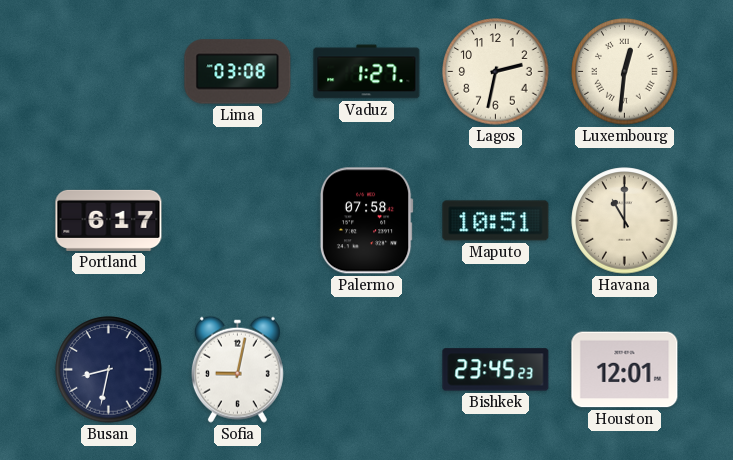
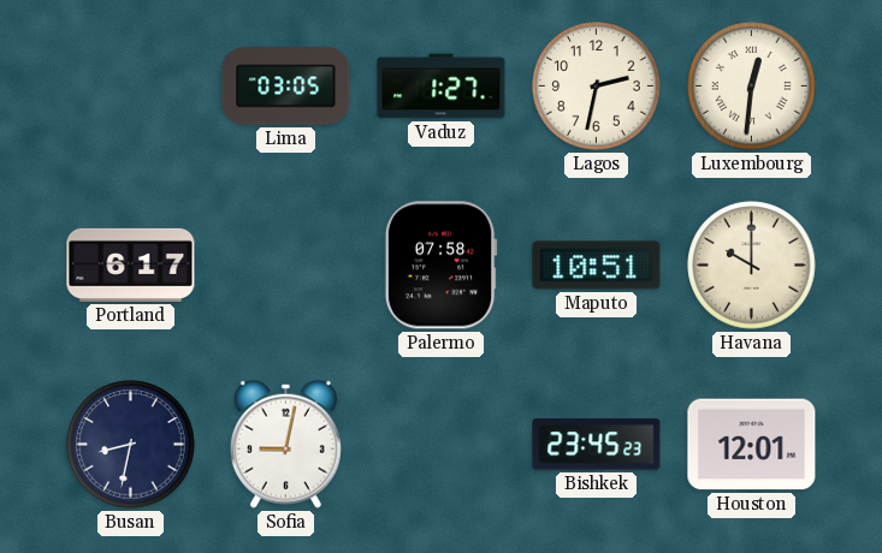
Lima: 03:08 -> 03:05
Havana: 11:00 -> 10:00
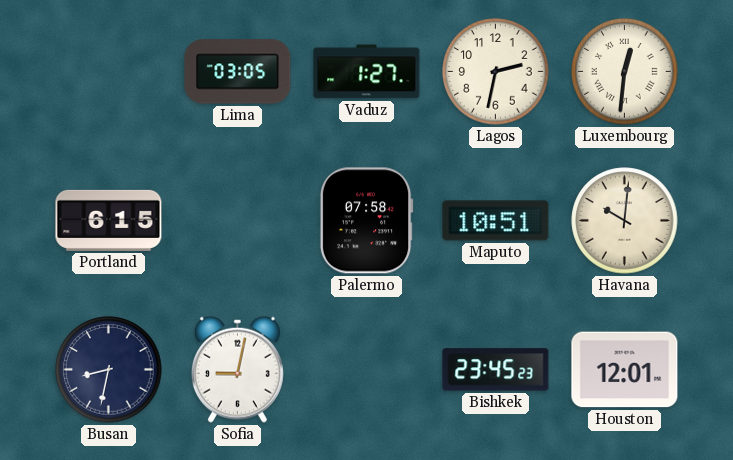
Portland: 6:17 -> 6:15
Havana: 10:00 -> 10:01
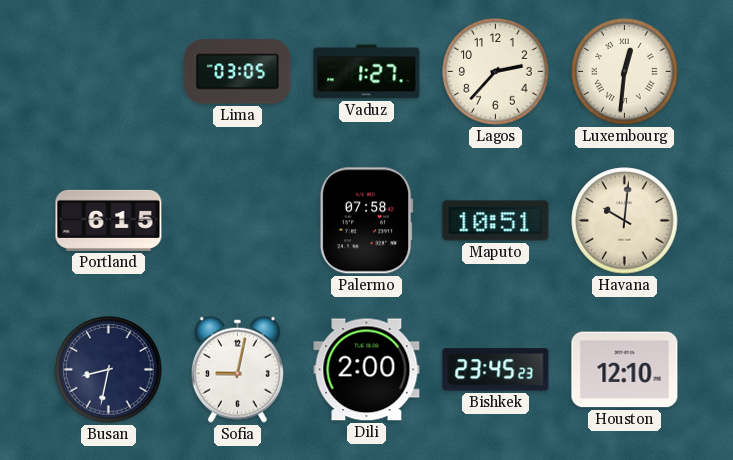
Lagos: 2:32 -> 2:37
Dili: none -> 2:00
Houston: 12:01 -> 12:10
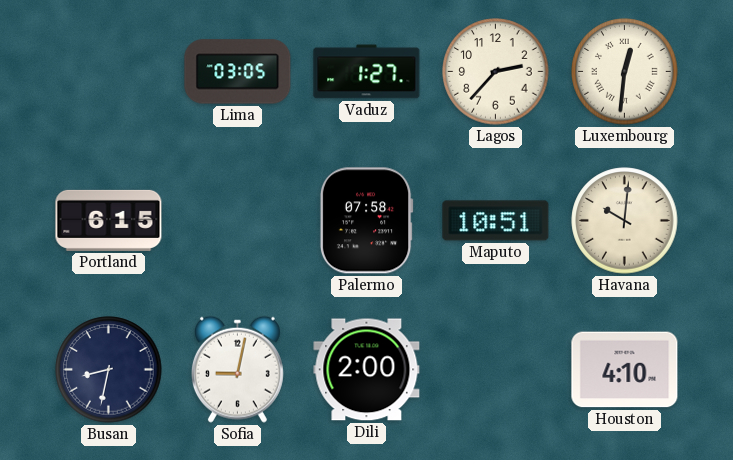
Bishkek: 23:45 -> none
Houston: 12:10 -> 4:10
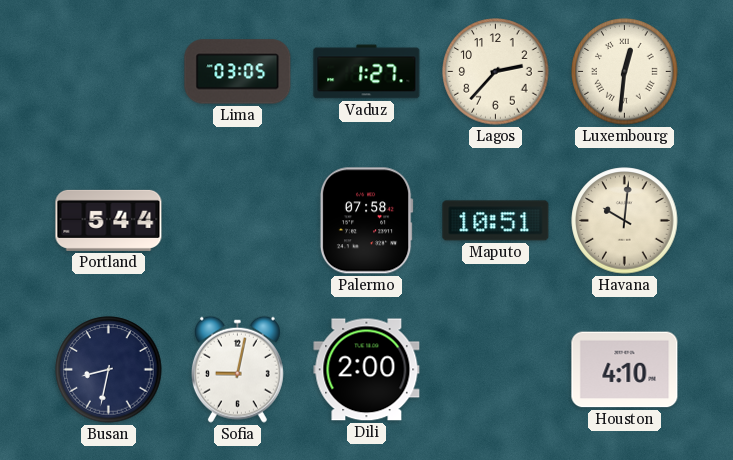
Portland: 6:15 -> 5:44
